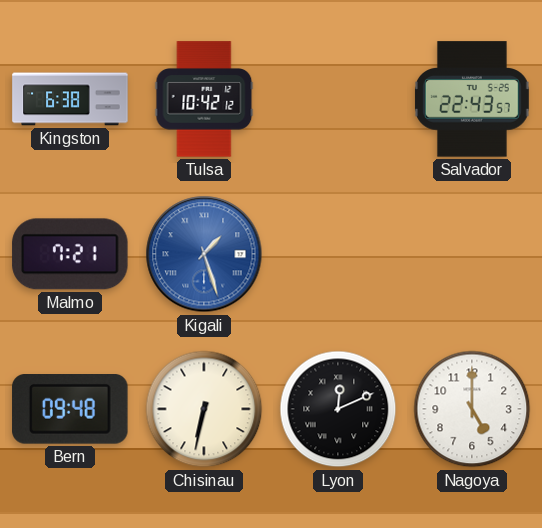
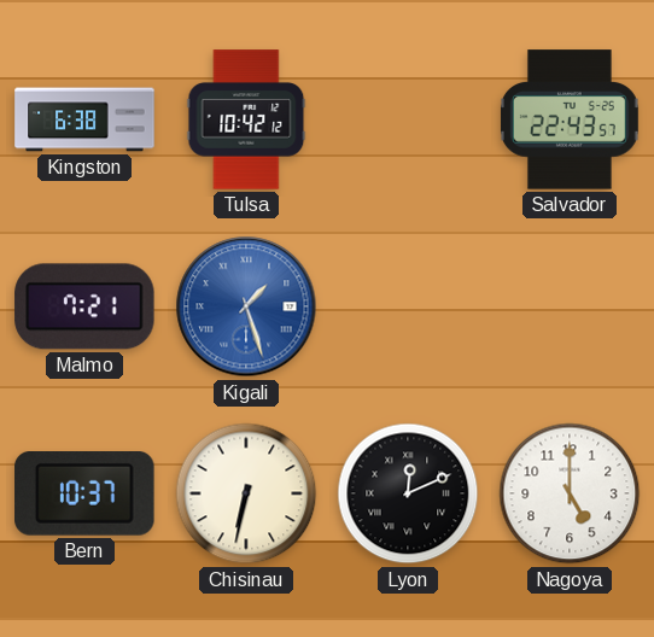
Bern: 09:48 -> 10:37
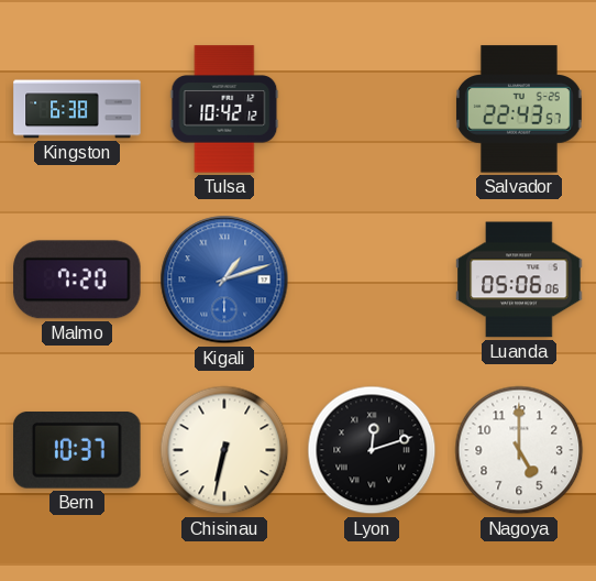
Malmo: 7:21 -> 7:20
Kigali: 1:27 -> 1:12
Luanda: none -> 05:06
Lyon: 12:11 -> 12:12
